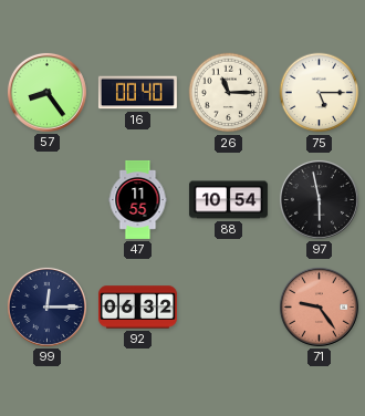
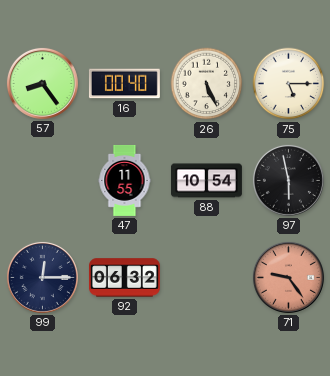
26: 11:15 -> 5:26
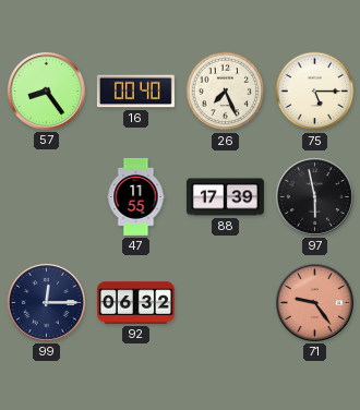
26: 5:26 -> 7:26
88: 10:54 -> 17:39
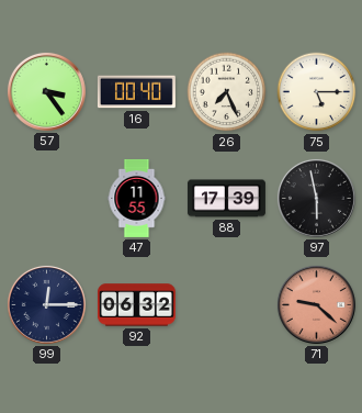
57: 8:24 -> 3:24
71: 9:24 -> 9:22
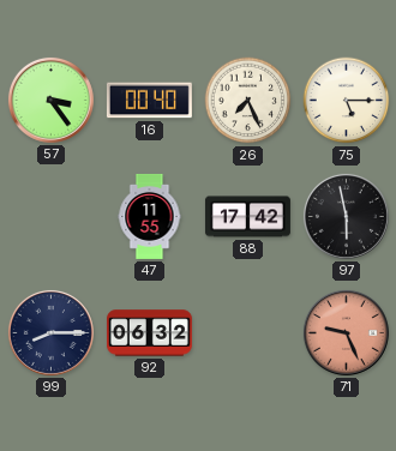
88: 17:39 -> 17:42
99: 12:15 -> 8:15
71: 9:22 -> 9:26
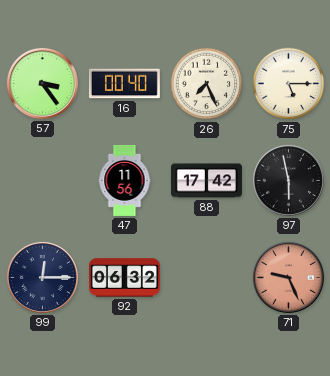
47: 11:55 -> 11:56
99: 8:15 -> 12:15
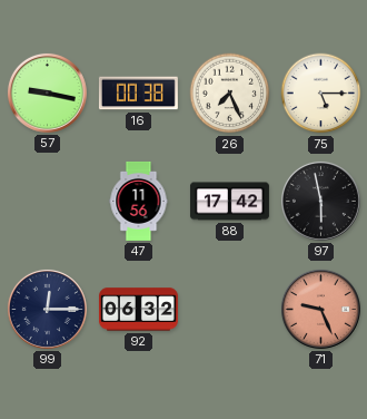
57: 3:24 -> 9:17
16: 00:40 -> 00:38
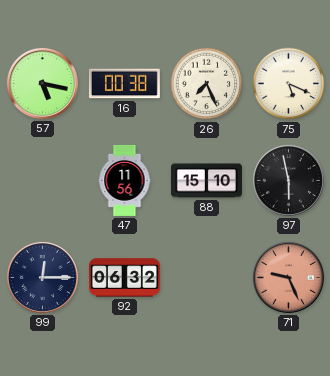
57: 9:17 -> 5:17
75: 5:15 -> 5:19
88: 17:42 -> 15:10
